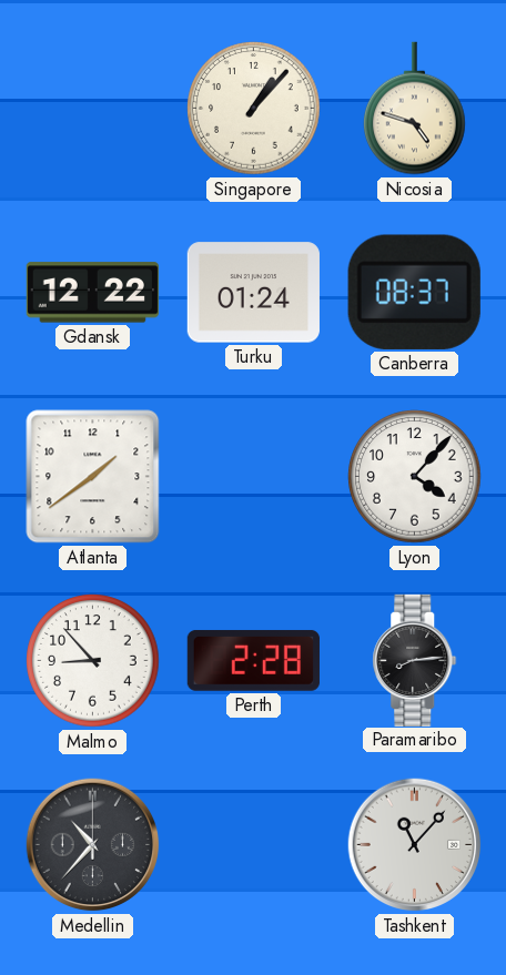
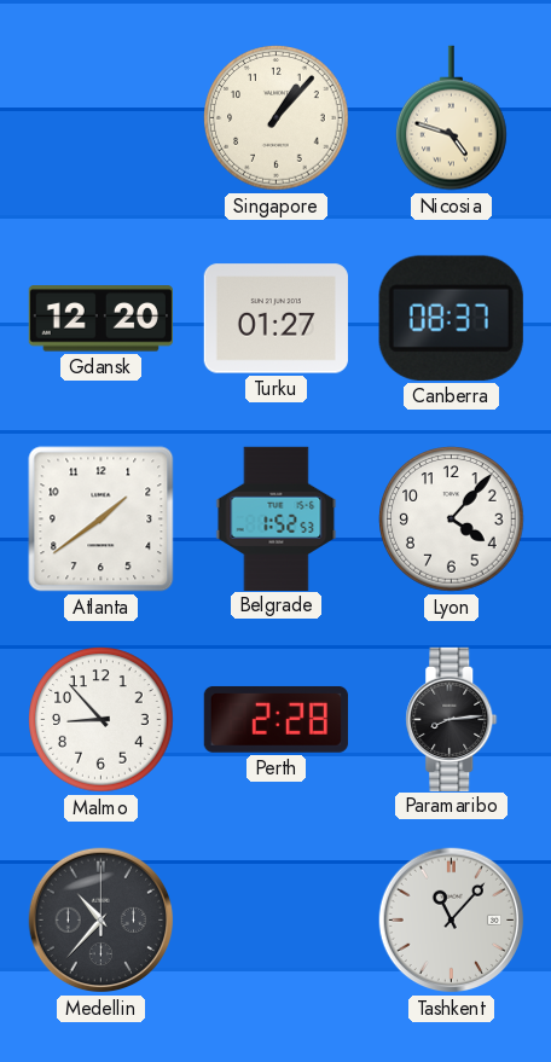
Gdansk: 12:22 -> 12:20
Turku: 01:24 -> 01:27
Belgrade: none -> 1:52
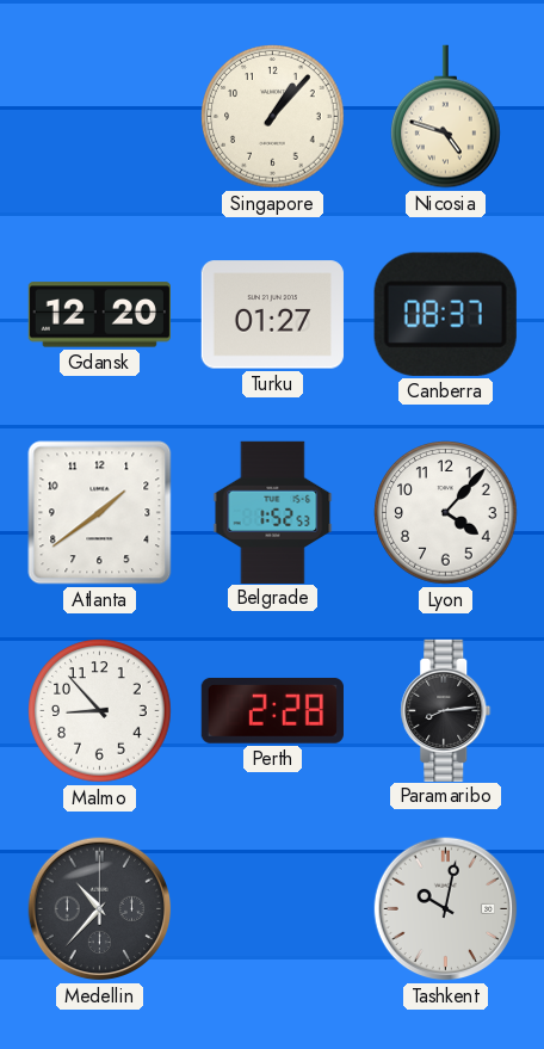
Tashkent: 11:07 -> 10:02
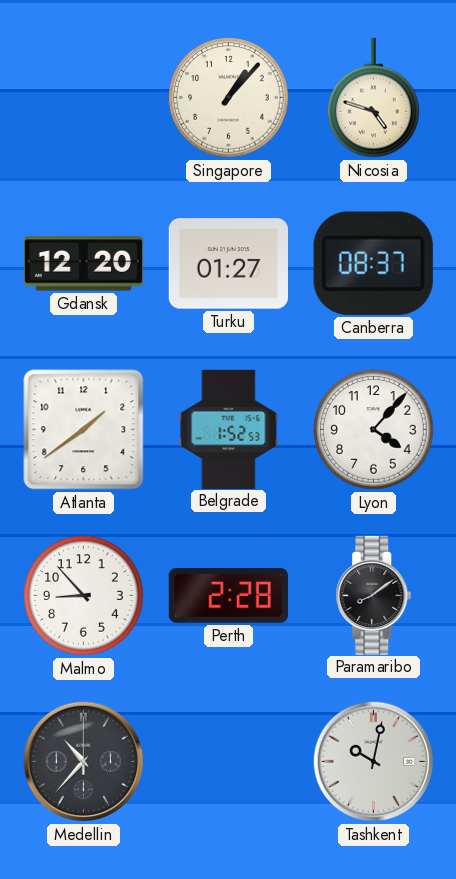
Paramaribo: 8:14 -> 8:09
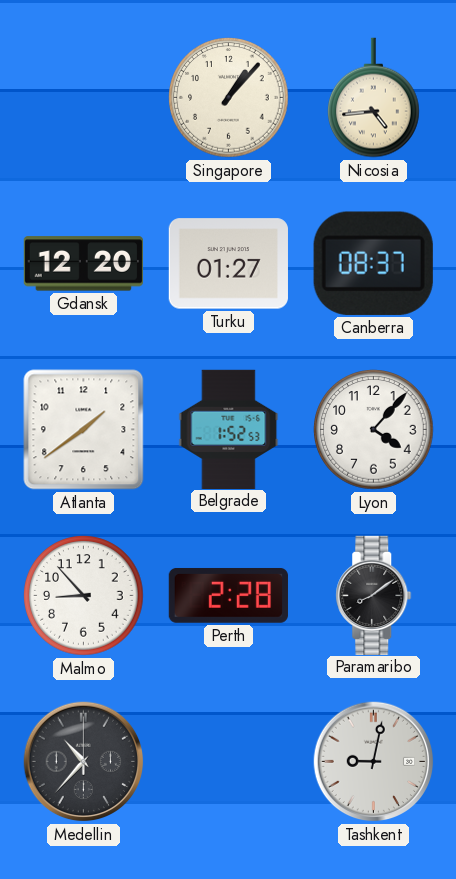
Nicosia: 4:48 -> 4:44
Tashkent: 10:02 -> 9:02
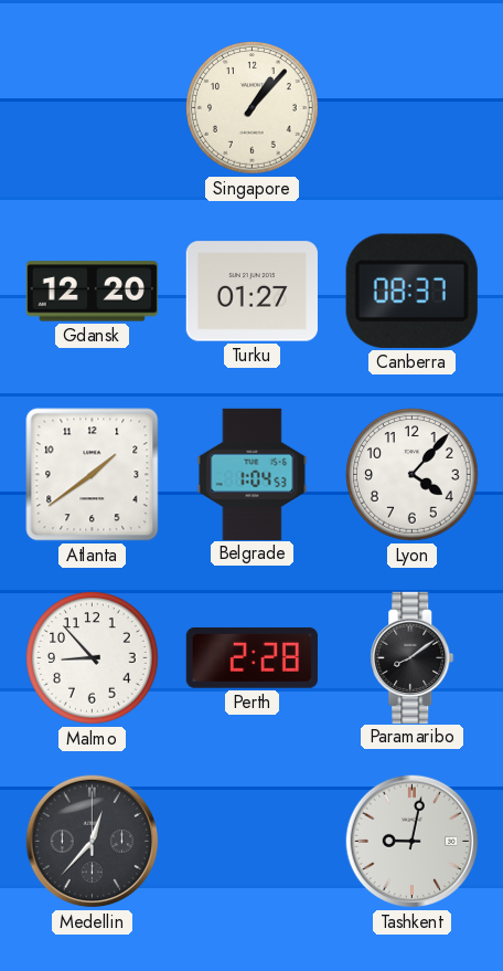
Nicosia: 4:44 -> none
Belgrade: 1:52 -> 1:04
Medellin: 10:37 -> 12:37
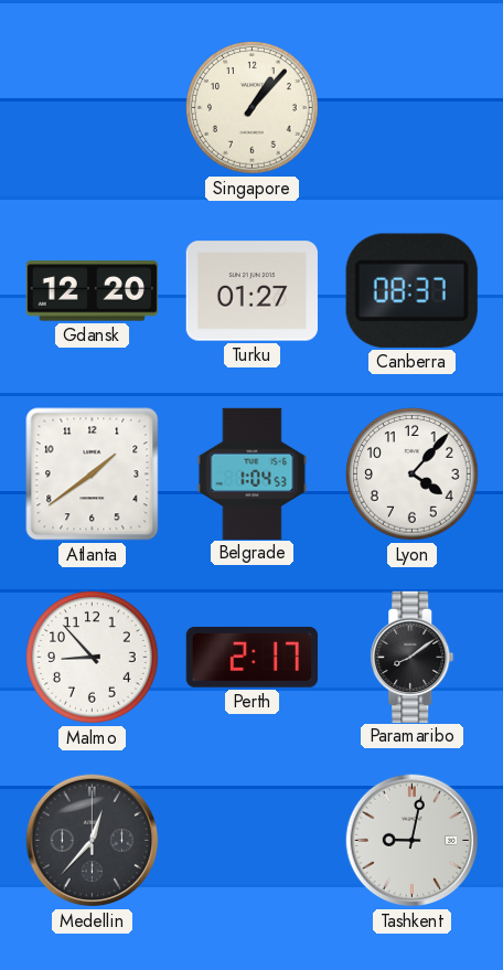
Perth: 2:28 -> 2:17
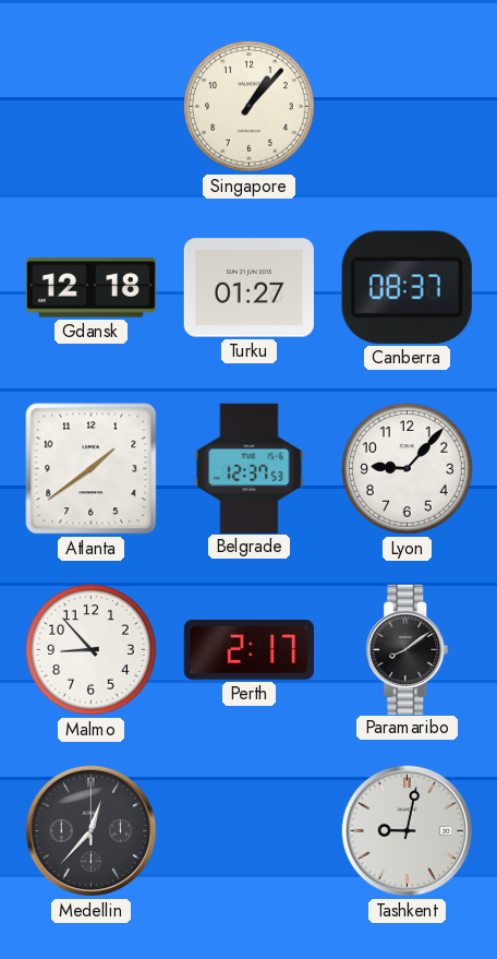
Gdansk: 12:20 -> 12:18
Belgrade: 1:04 -> 12:37
Lyon: 4:07 -> 9:07
